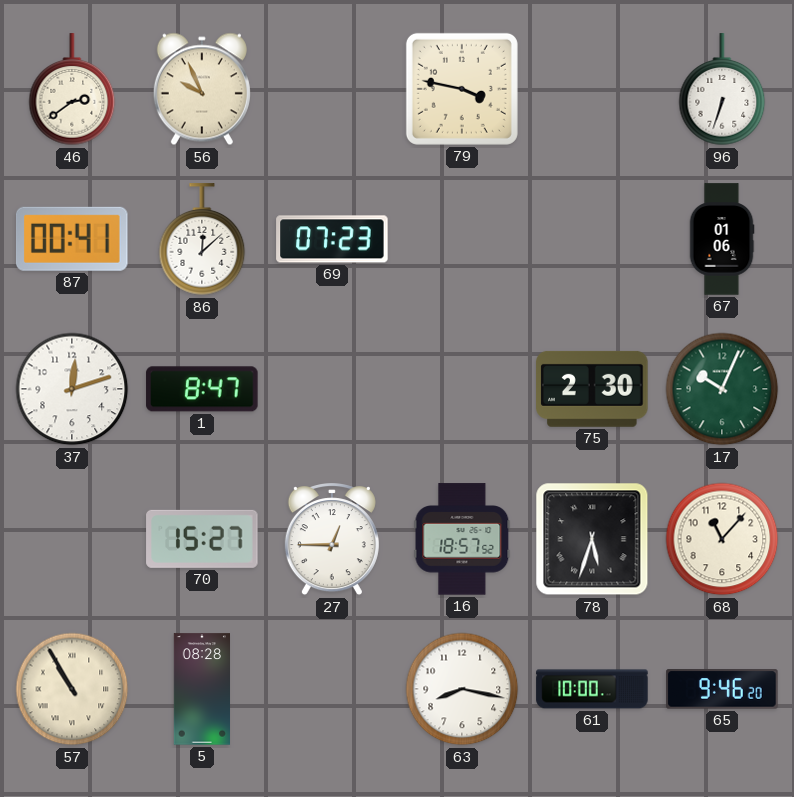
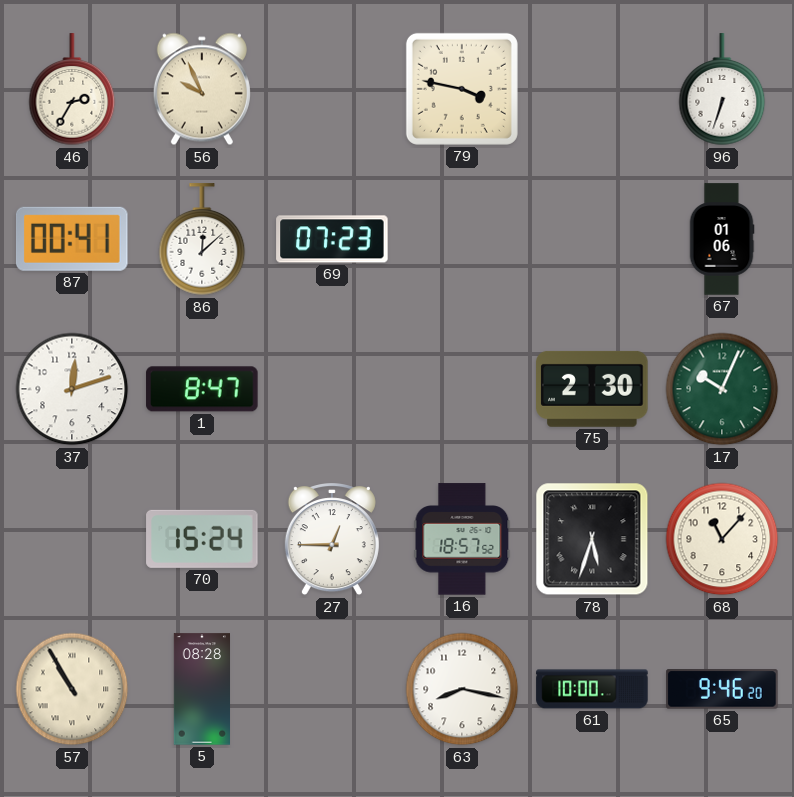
46: 2:39 -> 2:35
70: 15:27 -> 15:24
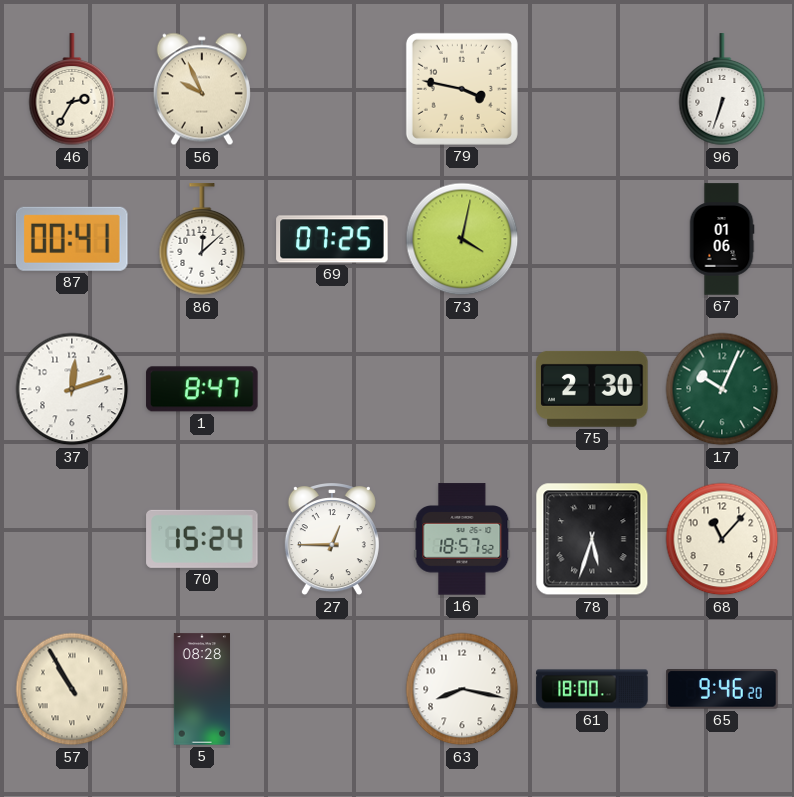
69: 07:23 -> 07:25
73: none -> 4:02
61: 10:00 -> 18:00
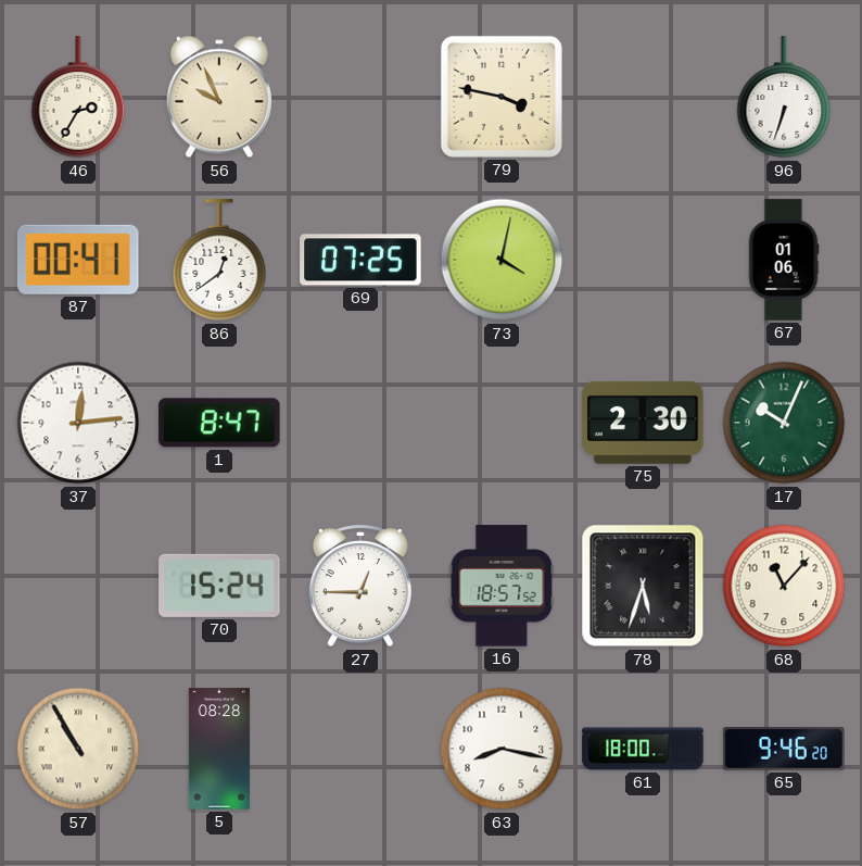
86: 12:08 -> 12:39
37: 12:12 -> 12:14
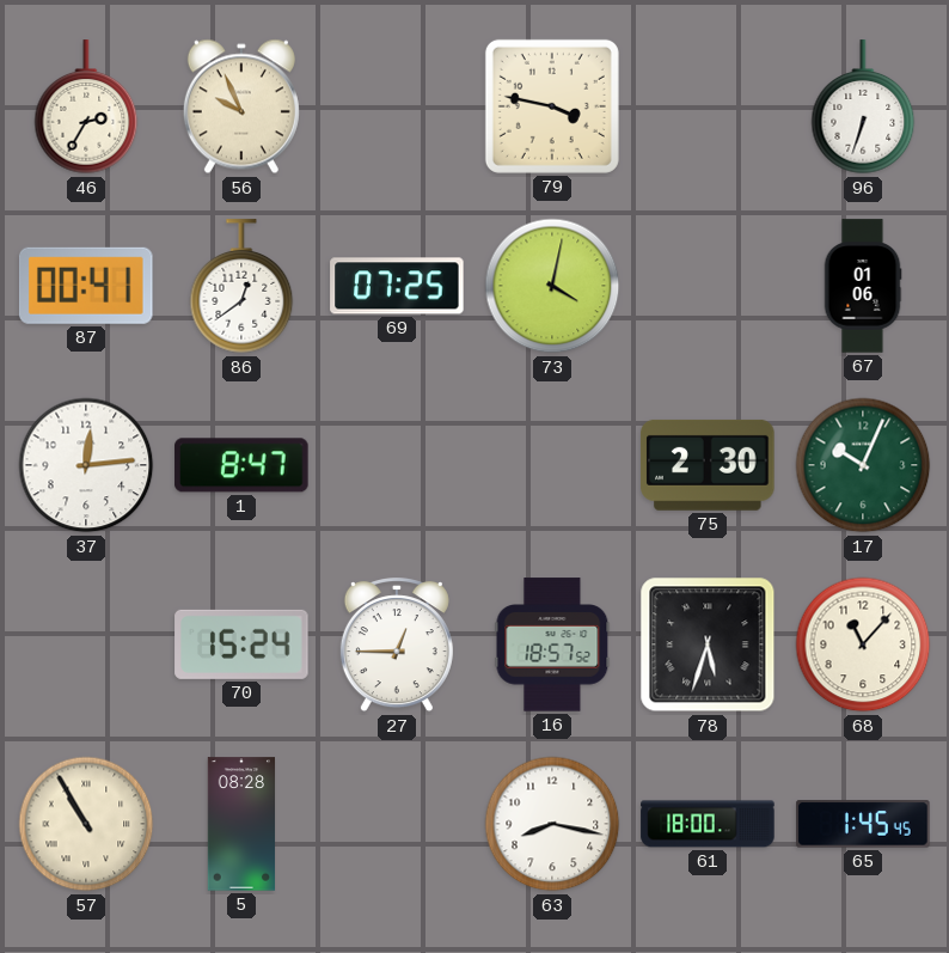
65: 9:46 -> 1:45
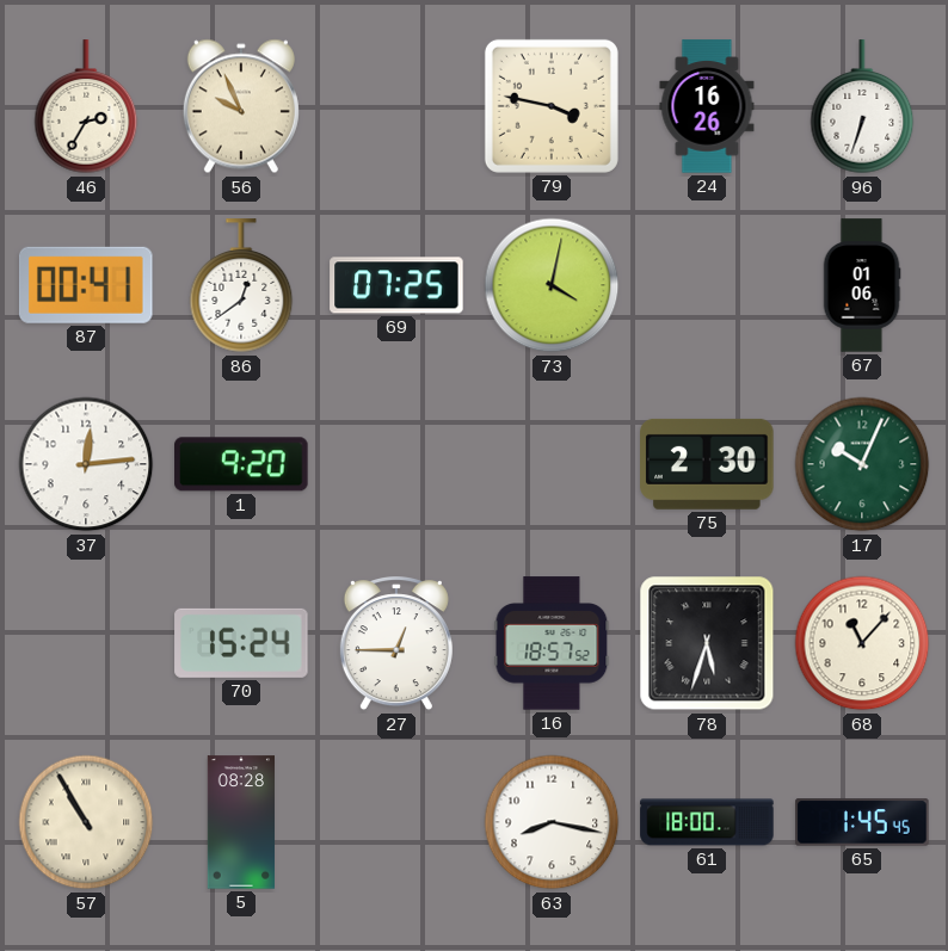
24: none -> 16:26
1: 8:47 -> 9:20
